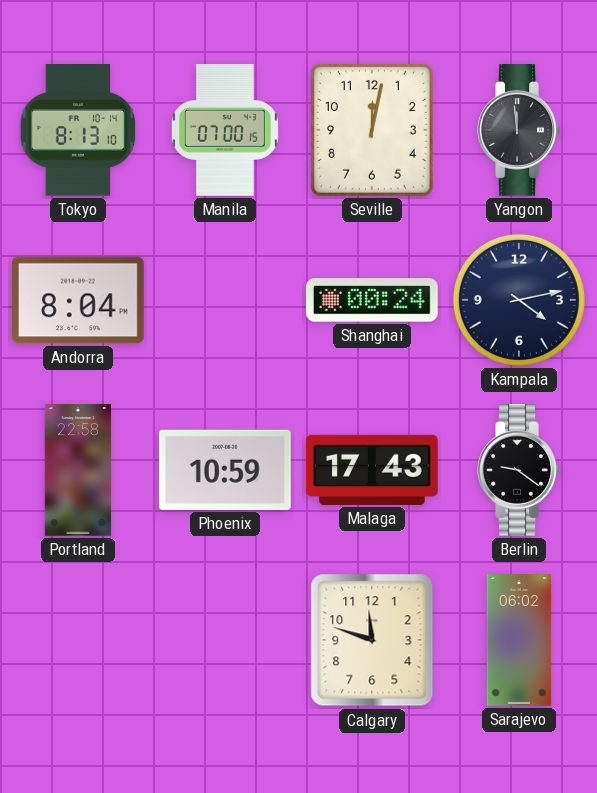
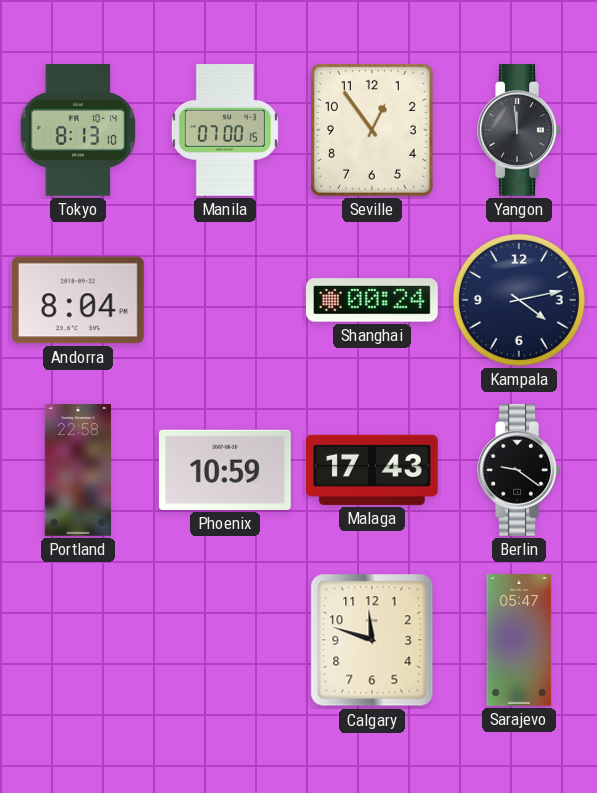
Seville: 12:02 -> 12:54
Sarajevo: 06:02 -> 05:47
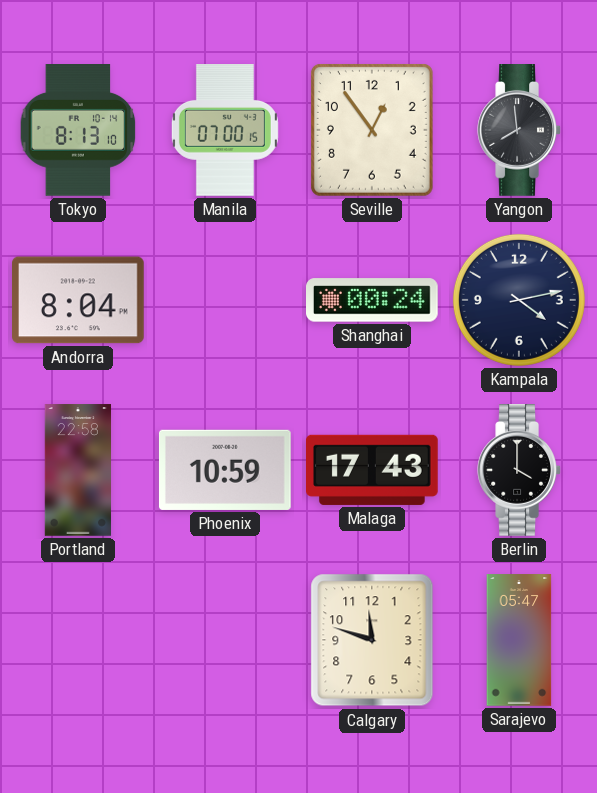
Yangon: 11:59 -> 7:59
Berlin: 9:21 -> 4:00
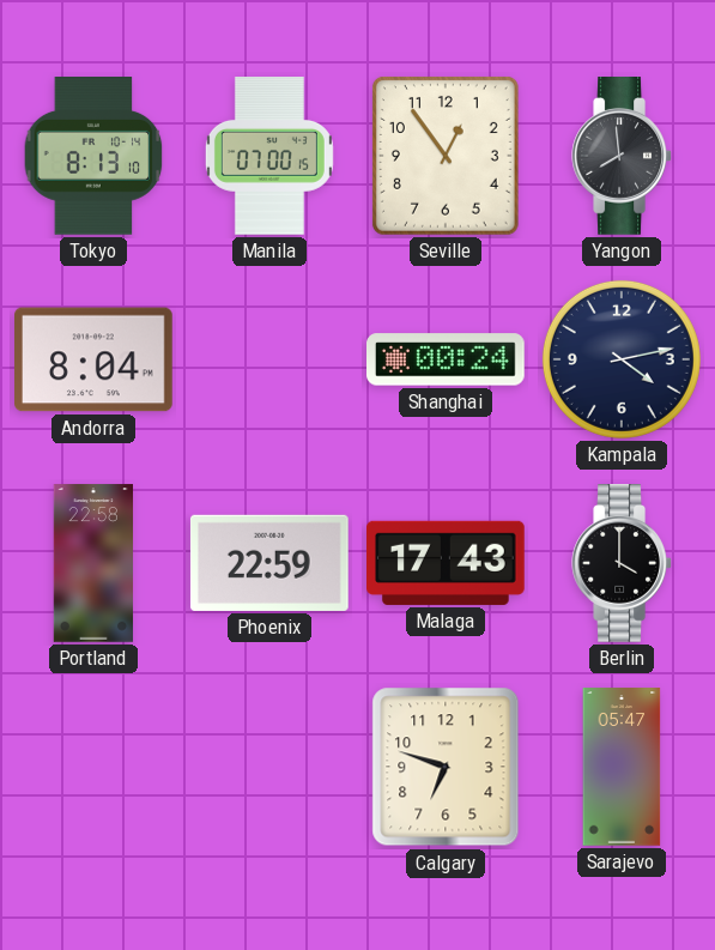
Phoenix: 10:59 -> 22:59
Calgary: 11:48 -> 6:48
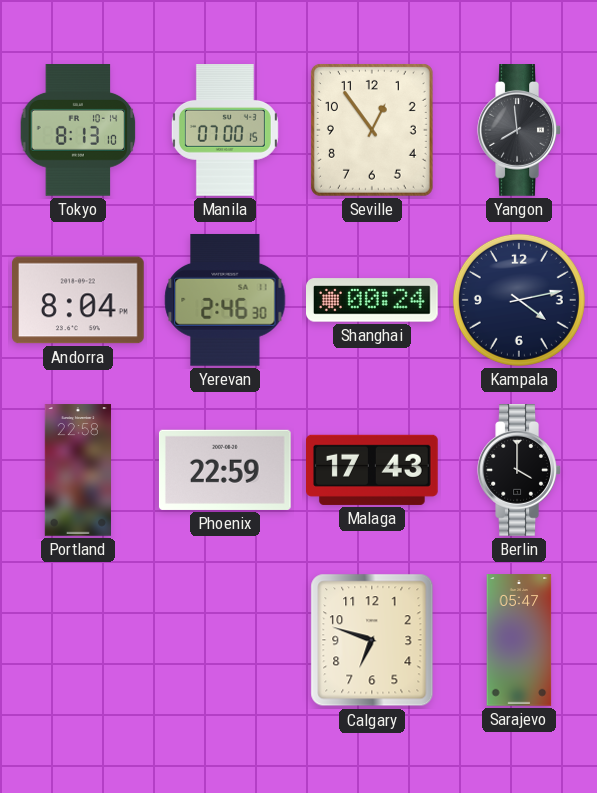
Yerevan: none -> 2:46
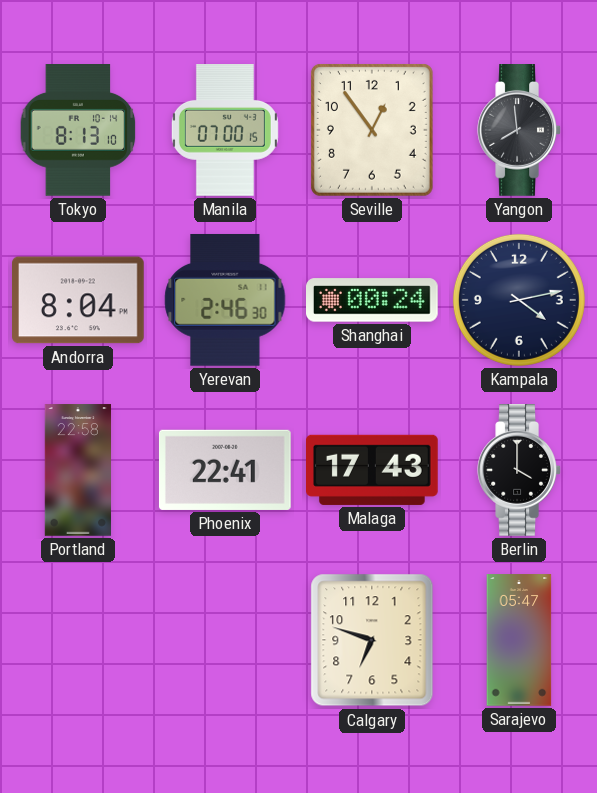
Phoenix: 22:59 -> 22:41
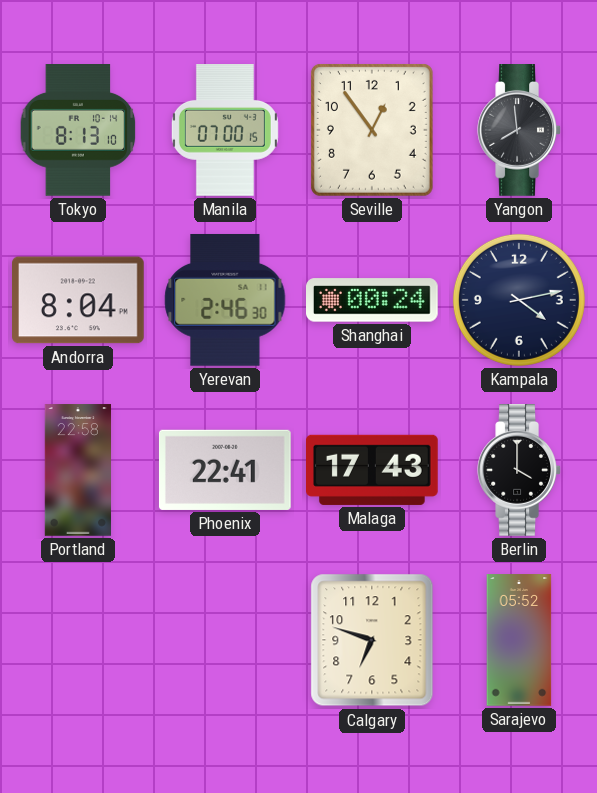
Sarajevo: 05:47 -> 05:52
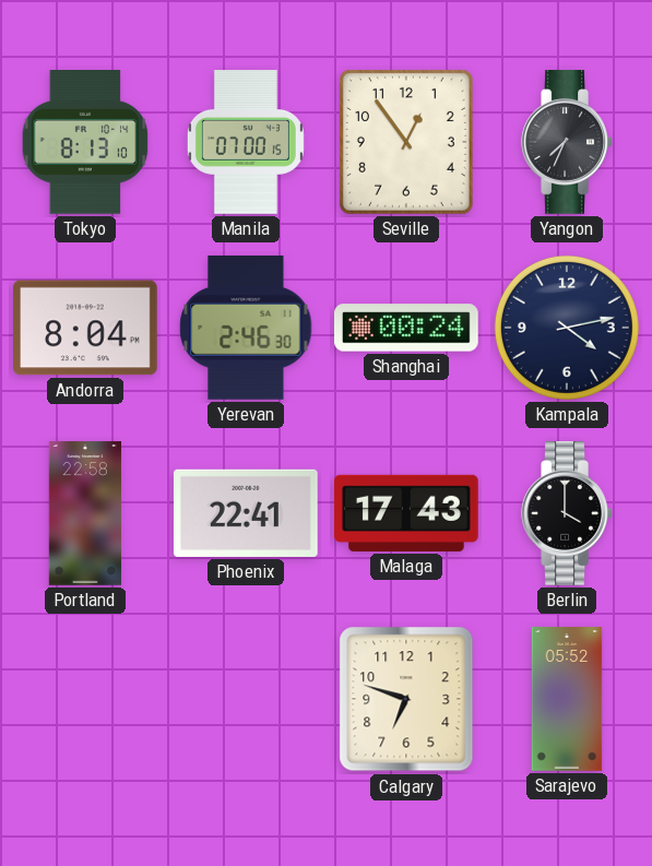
Yangon: 7:59 -> 7:34
